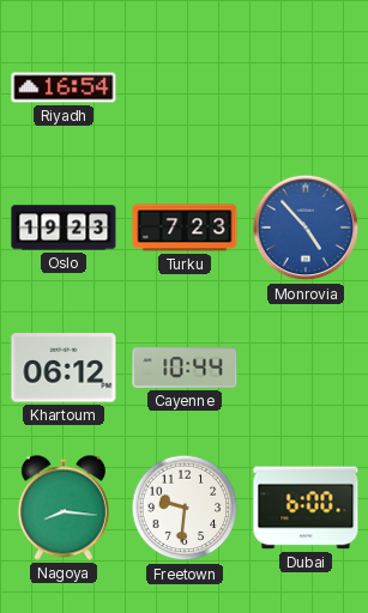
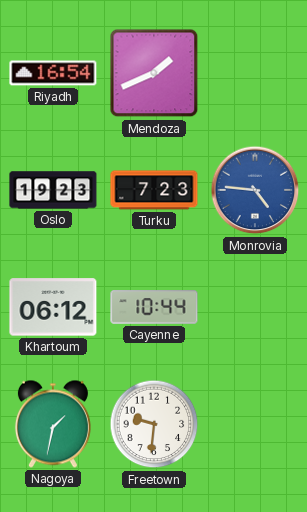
Mendoza: none -> 1:41
Monrovia: 4:53 -> 4:46
Nagoya: 8:16 -> 1:32
Dubai: 6:00 -> none
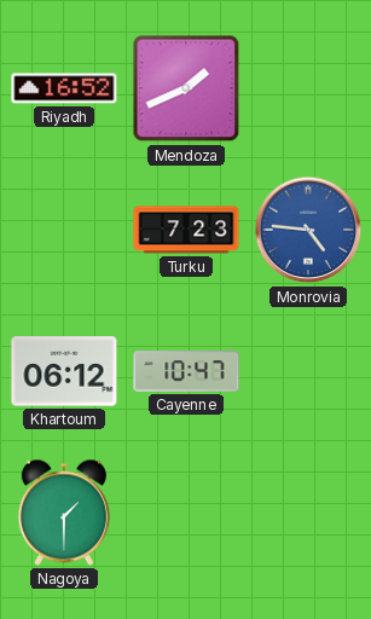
Riyadh: 16:54 -> 16:52
Oslo: 19:23 -> none
Cayenne: 10:44 -> 10:47
Nagoya: 1:32 -> 1:30
Freetown: 9:31 -> none
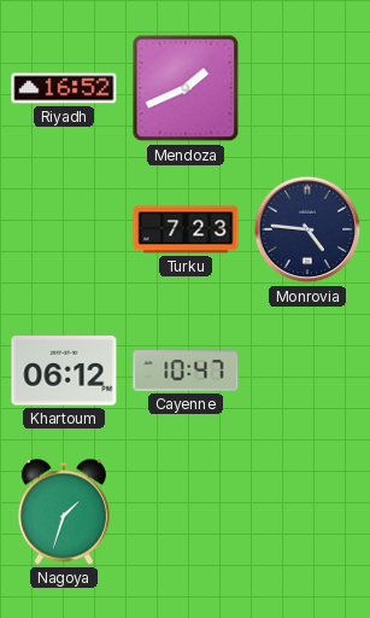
Monrovia dial: blue -> navy
Nagoya: 1:30 -> 1:33
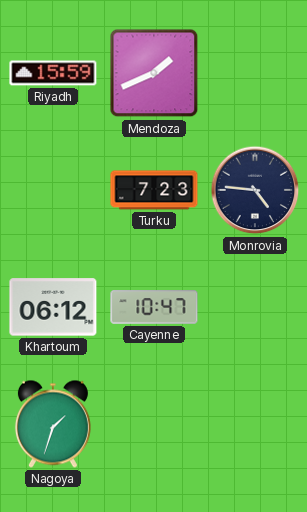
Riyadh: 16:52 -> 15:59
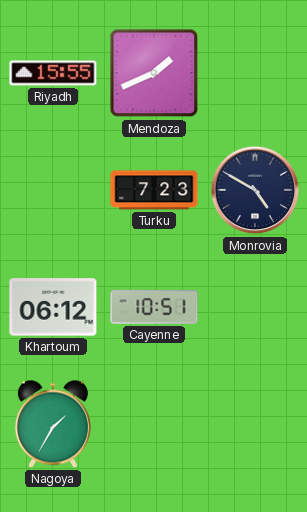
Riyadh: 15:59 -> 15:55
Monrovia: 4:46 -> 4:50
Cayenne: 10:47 -> 10:51
Nagoya: 1:33 -> 1:35
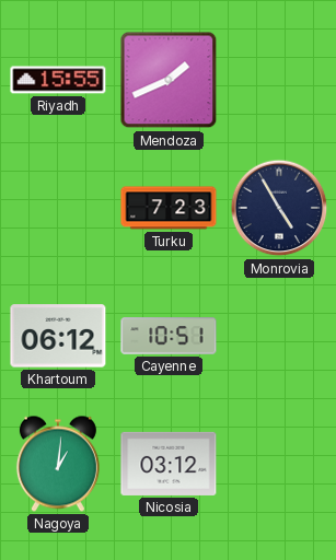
Monrovia: 4:50 -> 4:55
Nagoya: 1:35 -> 1:01
Nicosia: none -> 03:12
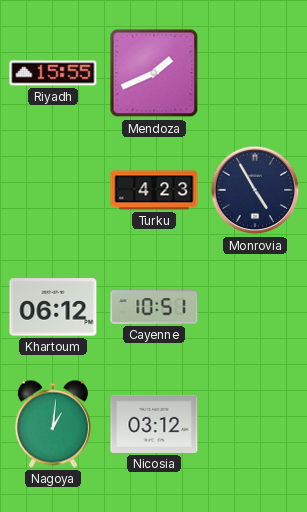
Turku: 7:23 -> 4:23
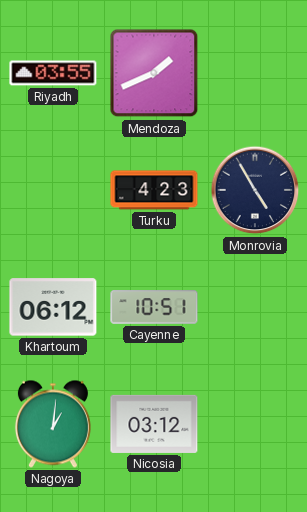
Riyadh: 15:55 -> 03:55
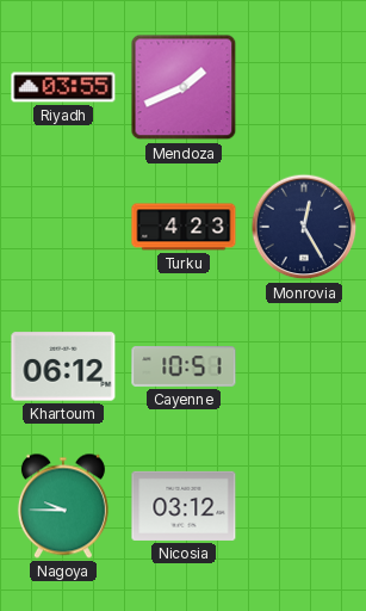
Monrovia: 4:55 -> 12:25
Nagoya: 1:01 -> 9:45
